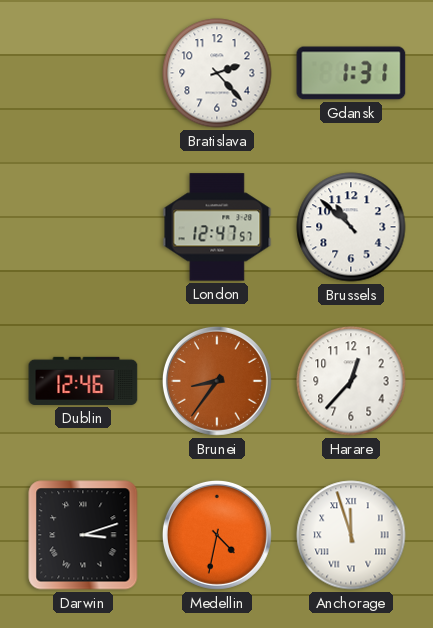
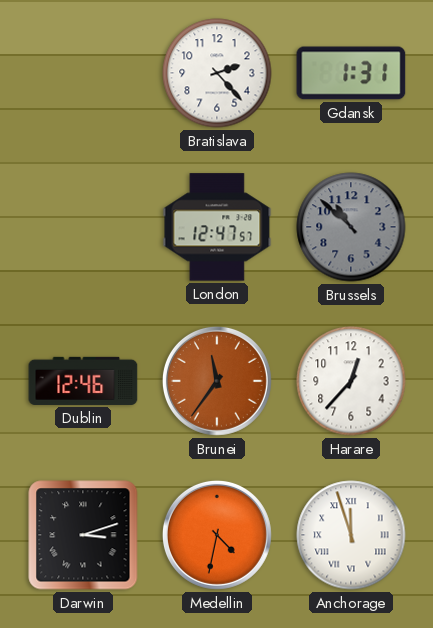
Brussels dial: white -> grey
Brunei: 8:36 -> 11:36
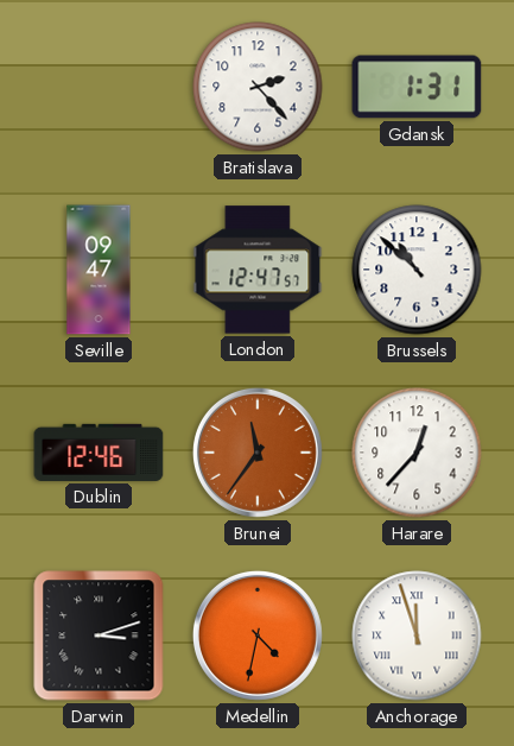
Seville: none -> 09:47
Brussels dial: grey -> white
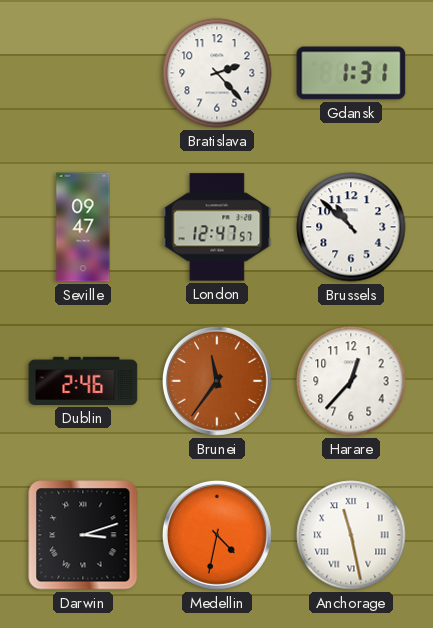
Dublin: 12:46 -> 2:46
Anchorage: 11:57 -> 11:28
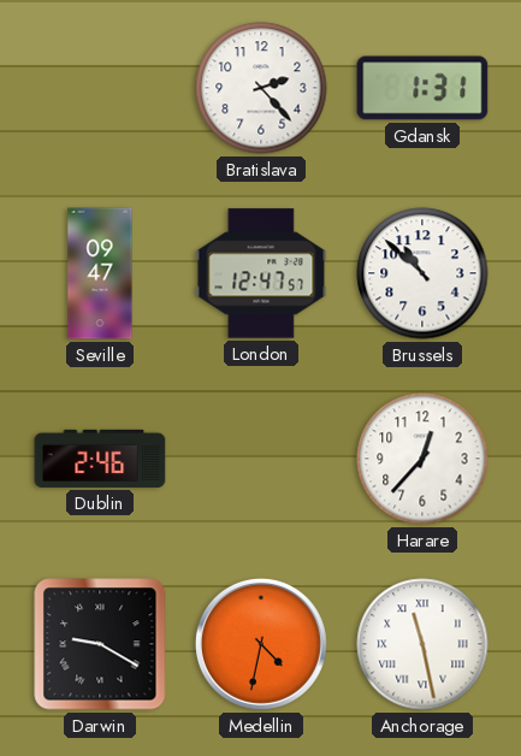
Brunei: 11:36 -> none
Darwin: 3:12 -> 9:20
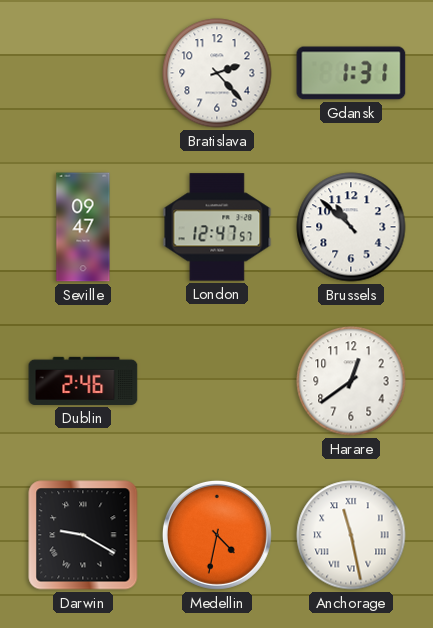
Harare: 12:37 -> 12:39
